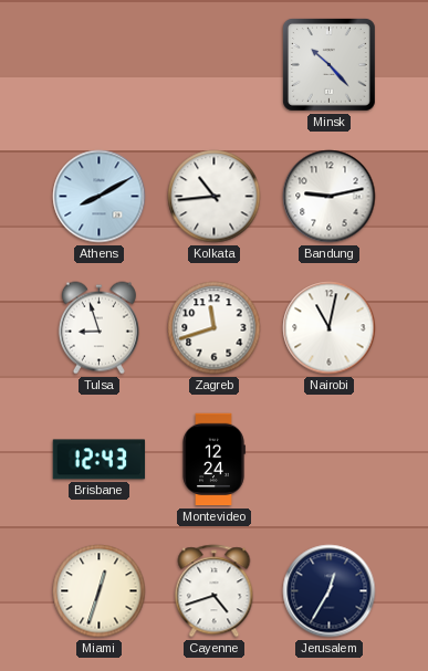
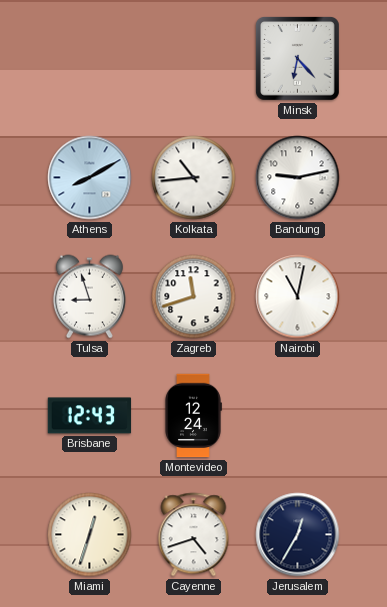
Minsk: 10:23 -> 6:23
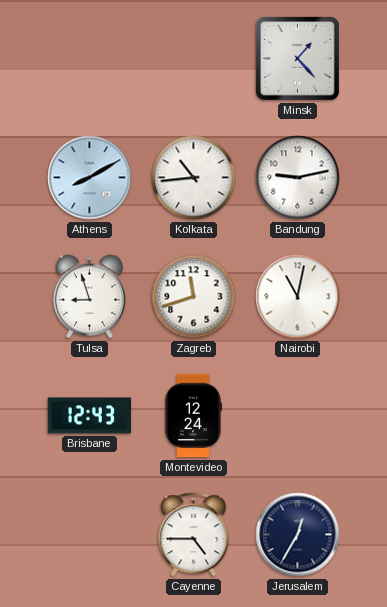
Minsk: 6:23 -> 1:23
Miami: 12:33 -> none
Cayenne: 4:42 -> 4:45
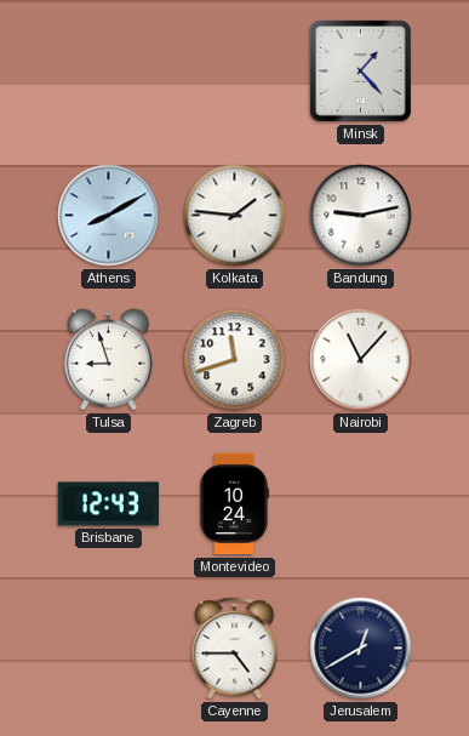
Kolkata: 10:44 -> 1:46
Nairobi: 11:02 -> 11:07
Montevideo: 12:24 -> 10:24
Jerusalem: 12:35 -> 12:40
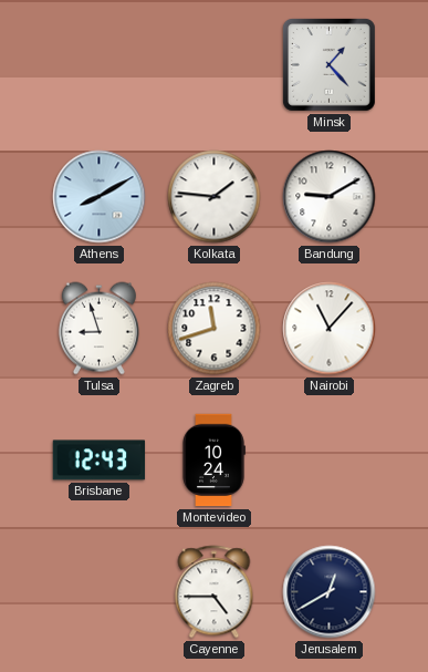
Bandung: 9:13 -> 9:10
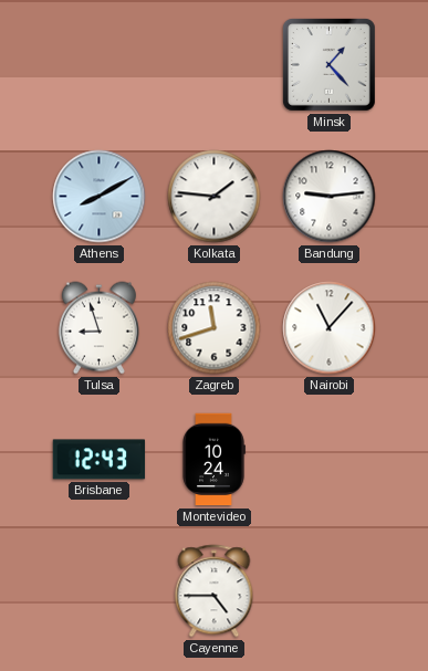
Bandung: 9:10 -> 9:14
Jerusalem: 12:40 -> none
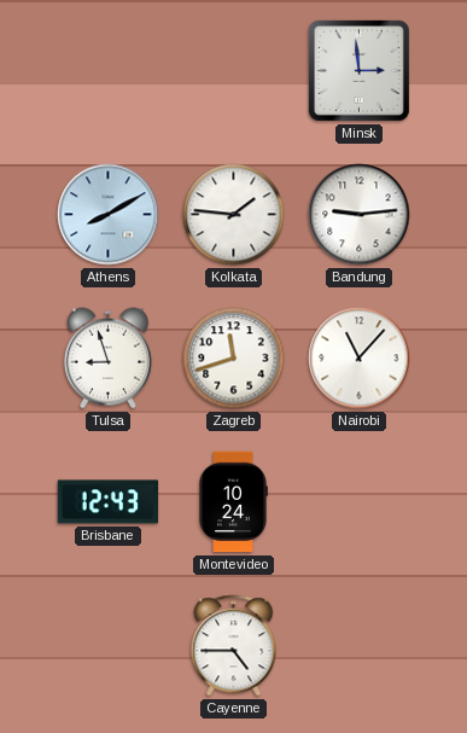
Minsk: 1:23 -> 2:59
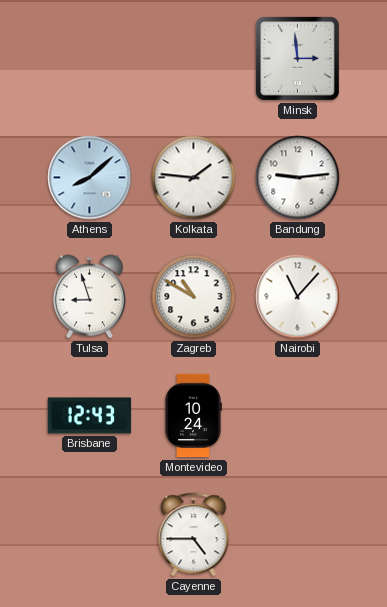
Athens: 8:10 -> 8:08
Zagreb: 11:42 -> 10:50
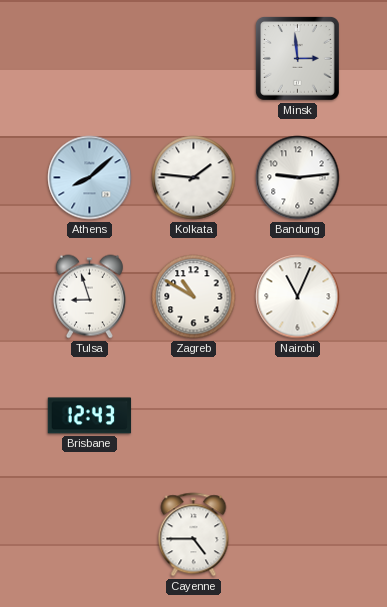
Nairobi: 11:07 -> 11:04
Montevideo: 10:24 -> none
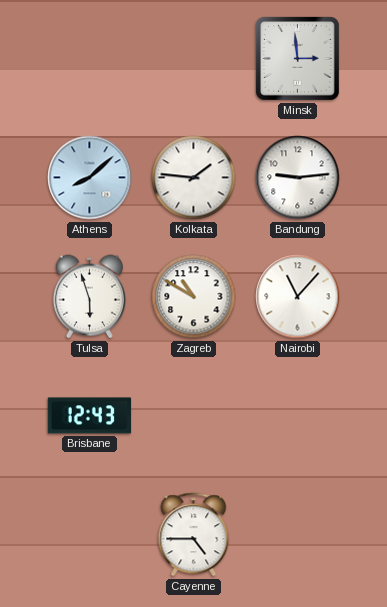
Tulsa: 8:57 -> 5:57
Nairobi: 11:04 -> 11:07
